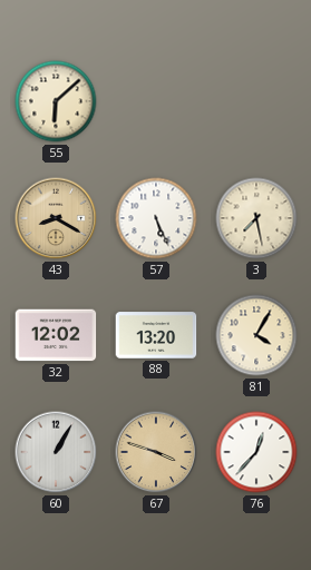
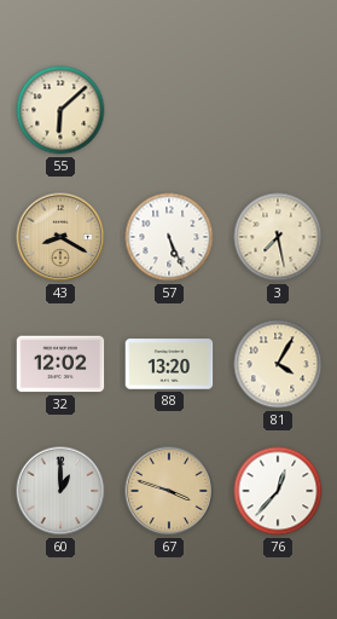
60: 1:05 -> 1:00
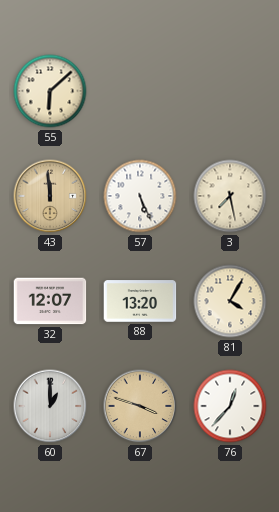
43: 8:20 -> 11:59
32: 12:02 -> 12:07
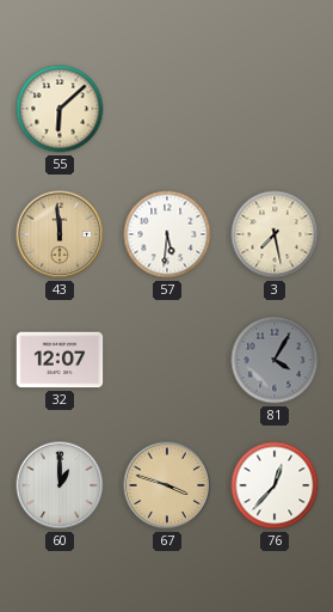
57: 5:26 -> 5:31
88: 13:20 -> none
81 dial: cream -> grey
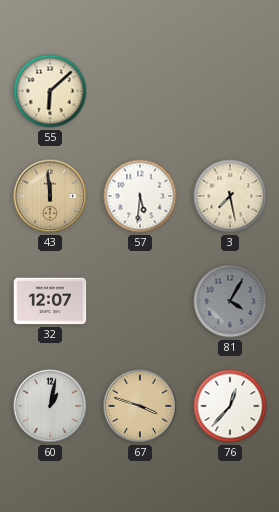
60: 1:00 -> 1:02
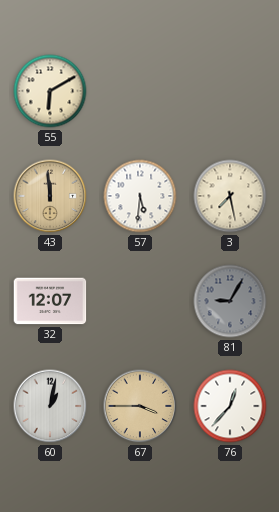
55: 6:08 -> 6:10
81: 4:05 -> 9:05
67: 3:48 -> 3:45
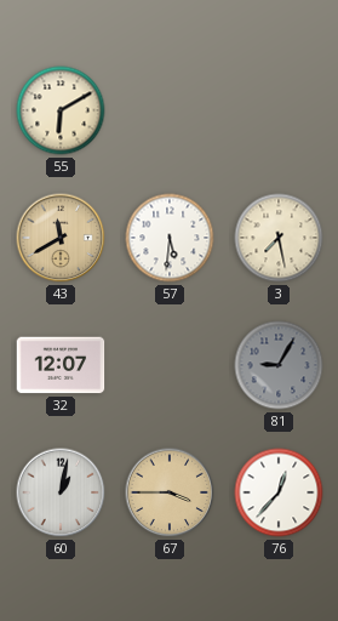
43: 11:59 -> 11:40
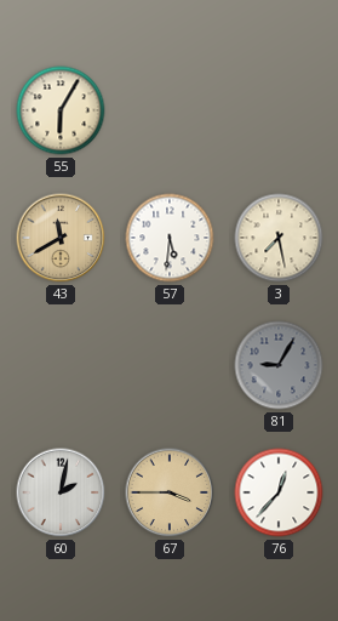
55: 6:10 -> 6:05
32: 12:07 -> none
60: 1:02 -> 2:02
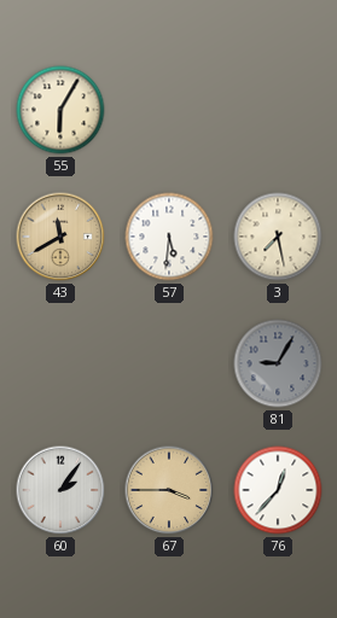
60: 2:02 -> 2:06
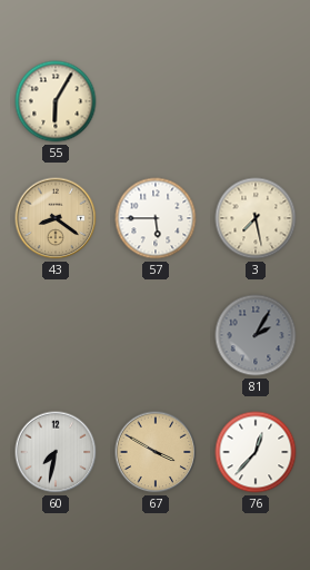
43: 11:40 -> 8:21
57: 5:31 -> 5:45
81: 9:05 -> 2:05
60: 2:06 -> 7:32
67: 3:45 -> 3:50
